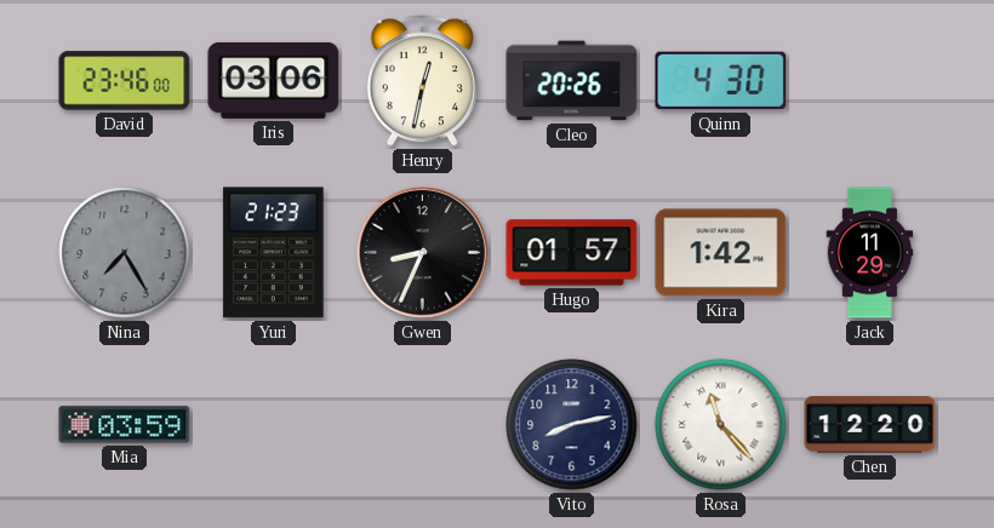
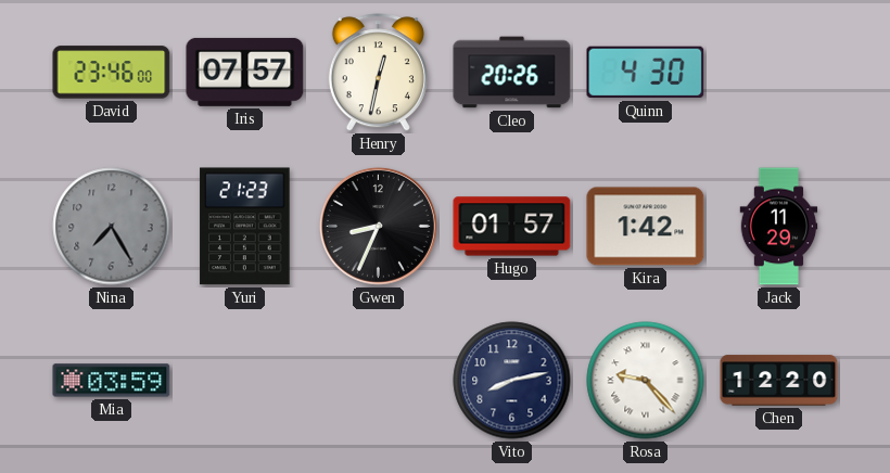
Iris: 03:06 -> 07:57
Rosa: 11:23 -> 9:23
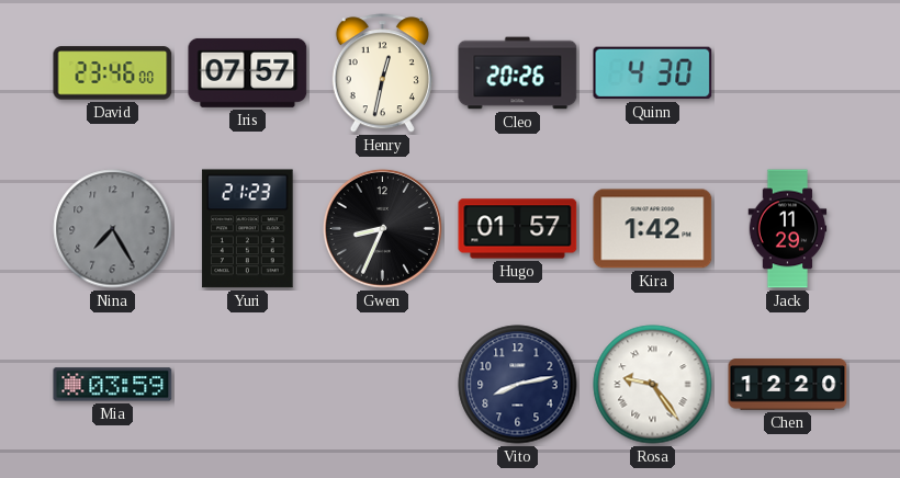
Rosa: 9:23 -> 9:24
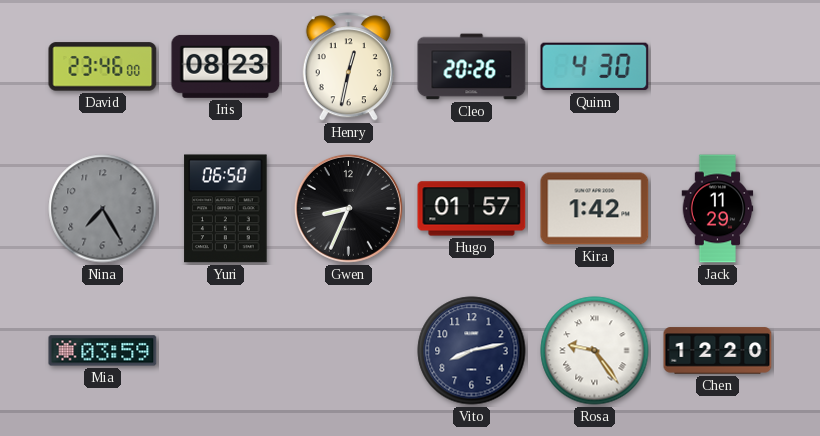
Iris: 07:57 -> 08:23
Yuri: 21:23 -> 06:50
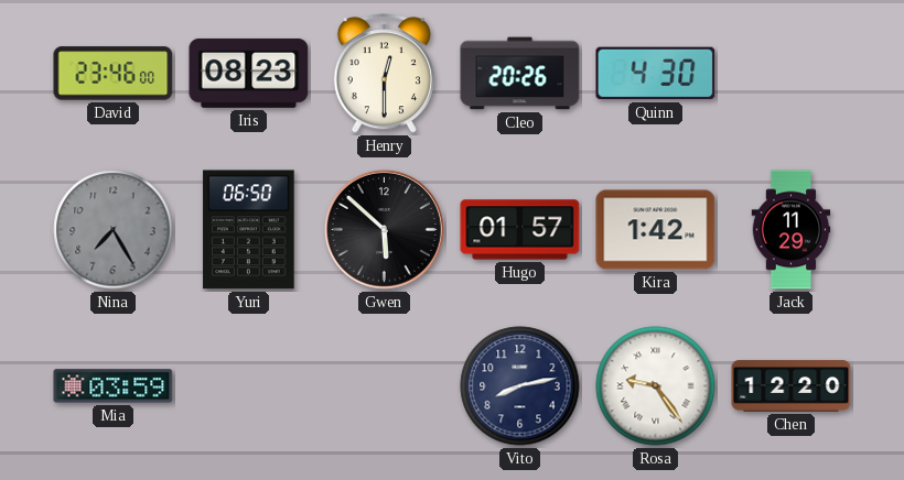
Henry: 12:32 -> 12:30
Gwen: 8:34 -> 5:52
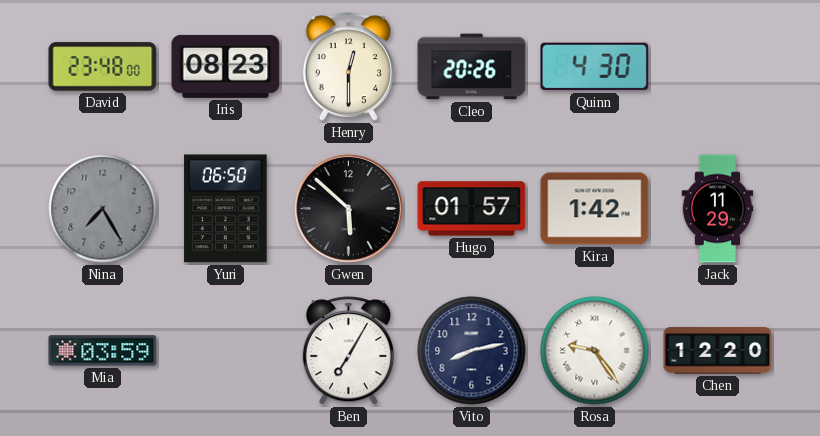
David: 23:46 -> 23:48
Ben: none -> 7:05
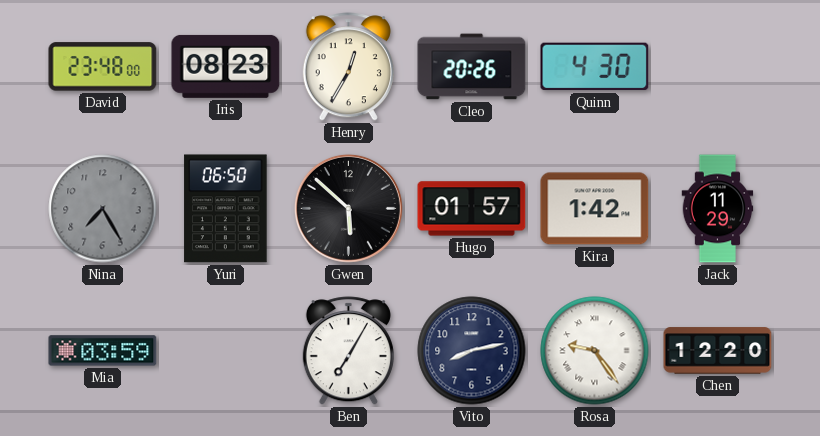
Henry: 12:30 -> 12:35
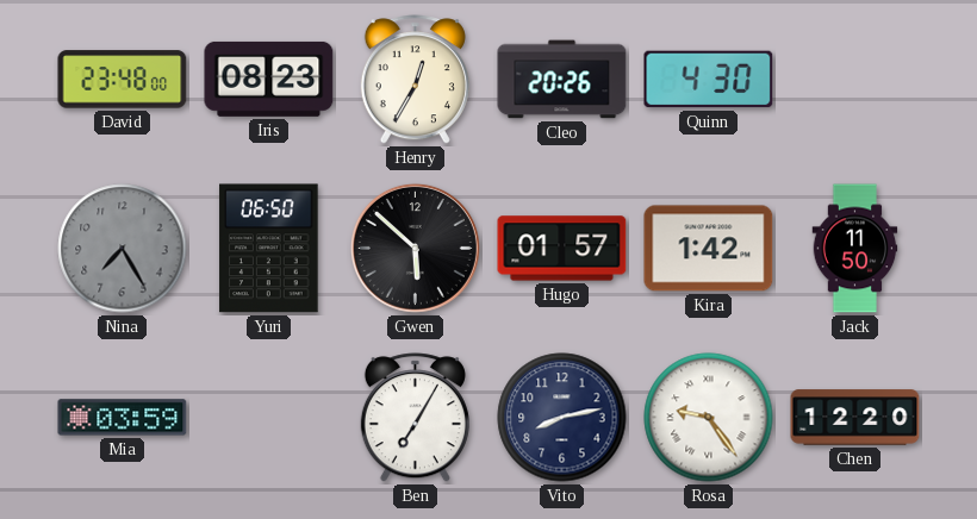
Jack: 11:29 -> 11:50
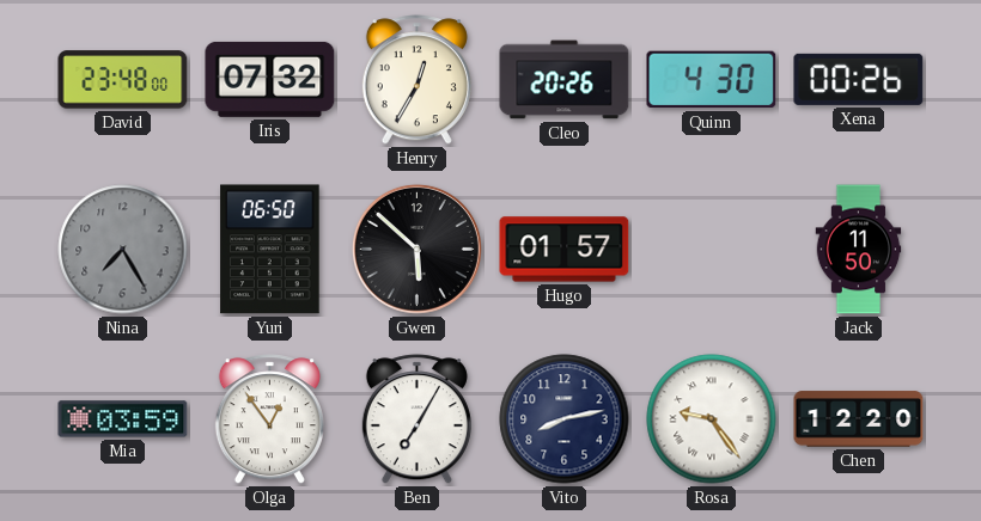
Iris: 08:23 -> 07:32
Xena: none -> 00:26
Kira: 1:42 -> none
Olga: none -> 12:54
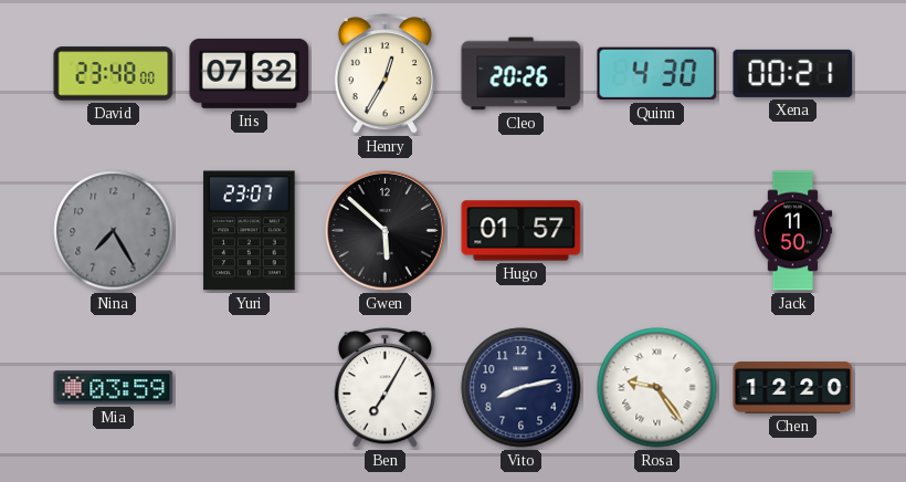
Xena: 00:26 -> 00:21
Yuri: 06:50 -> 23:07
Olga: 12:54 -> none
